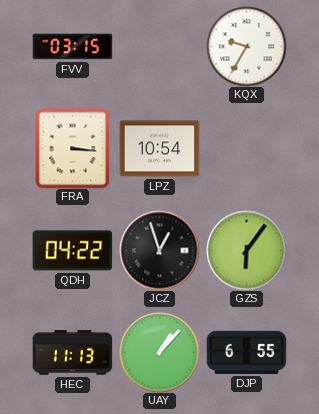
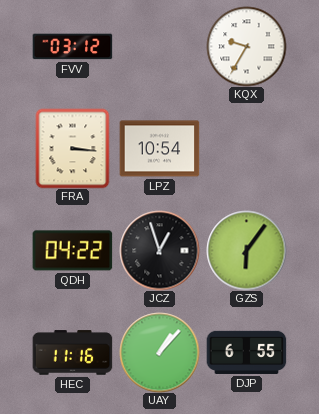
FVV: 03:15 -> 03:12
HEC: 11:13 -> 11:16
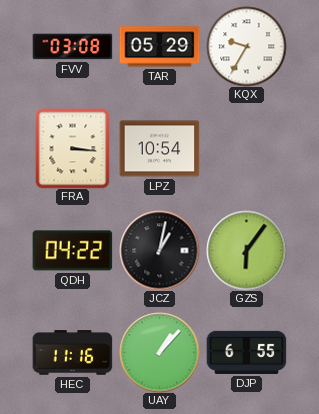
FVV: 03:12 -> 03:08
TAR: none -> 05:29
JCZ: 12:57 -> 1:02
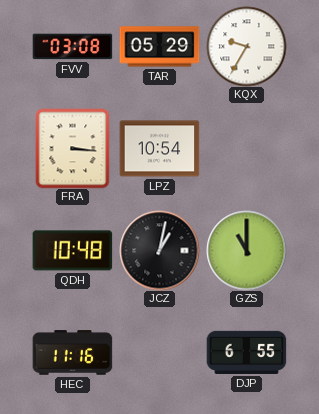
QDH: 04:22 -> 10:48
GZS: 6:06 -> 11:00
UAY: 1:07 -> none
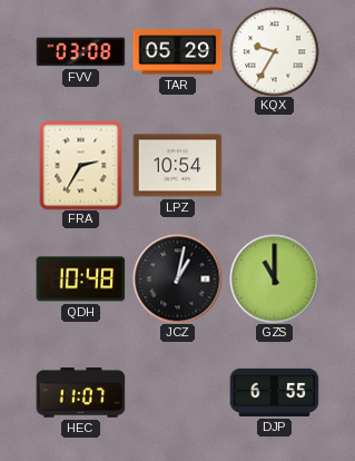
FRA: 3:16 -> 2:35
HEC: 11:16 -> 11:07
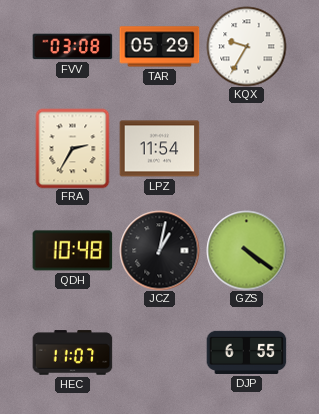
LPZ: 10:54 -> 11:54
GZS: 11:00 -> 4:21
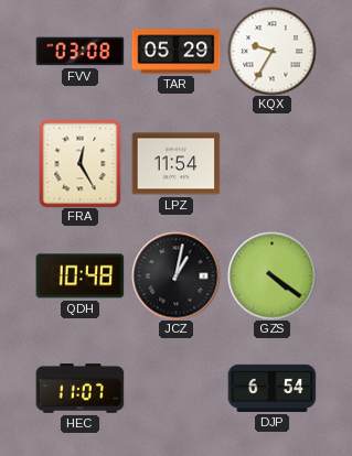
FRA: 2:35 -> 12:25
DJP: 6:55 -> 6:54
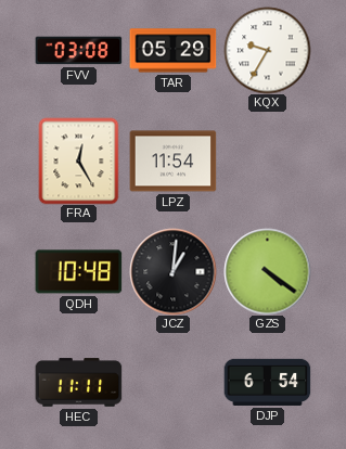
JCZ: 1:02 -> 1:01
HEC: 11:07 -> 11:11
